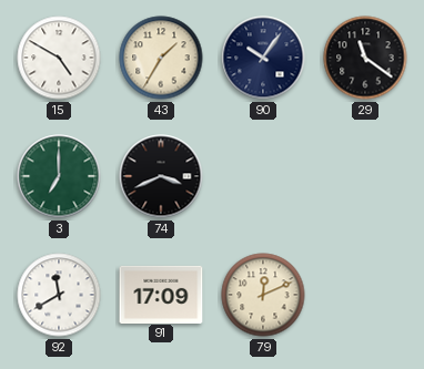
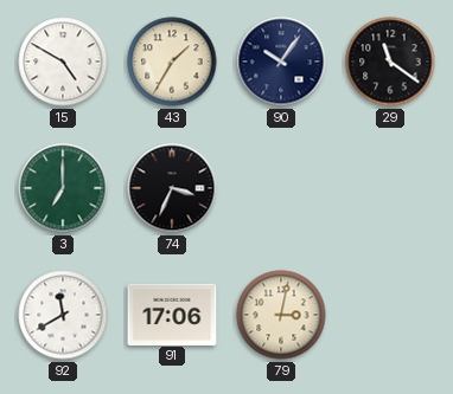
74: 3:41 -> 3:34
91: 17:09 -> 17:06
79: 12:11 -> 3:02
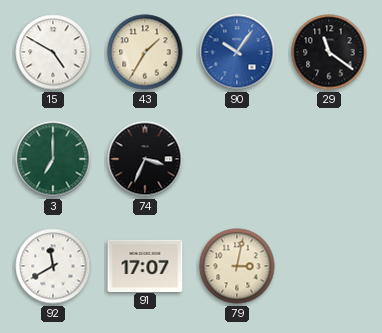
90 dial: navy -> blue
91: 17:06 -> 17:07
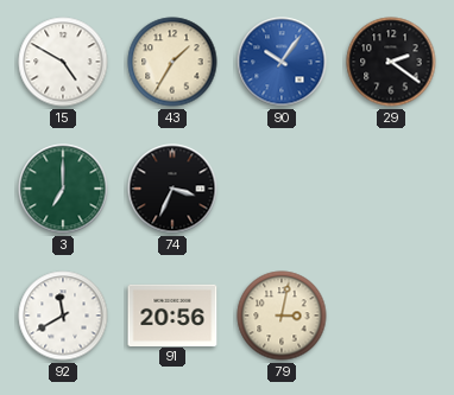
29: 11:21 -> 2:21
91: 17:07 -> 20:56
